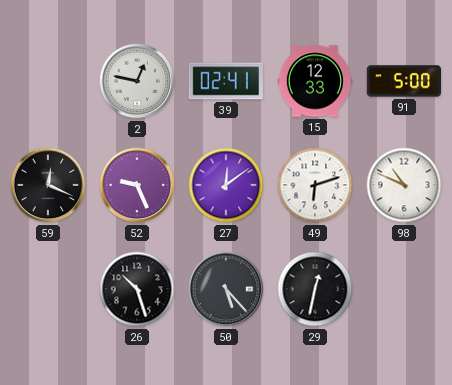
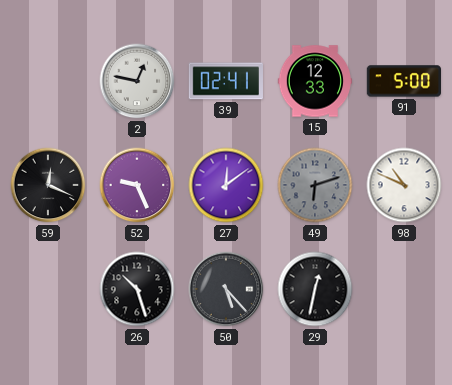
49 dial: white -> grey
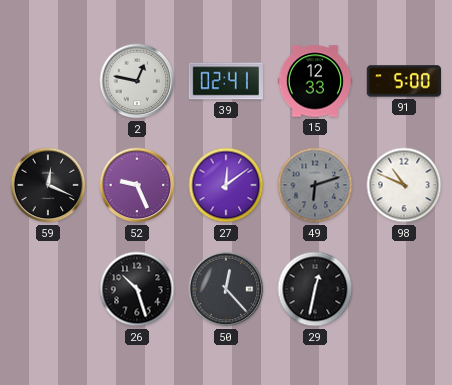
50: 5:23 -> 12:23
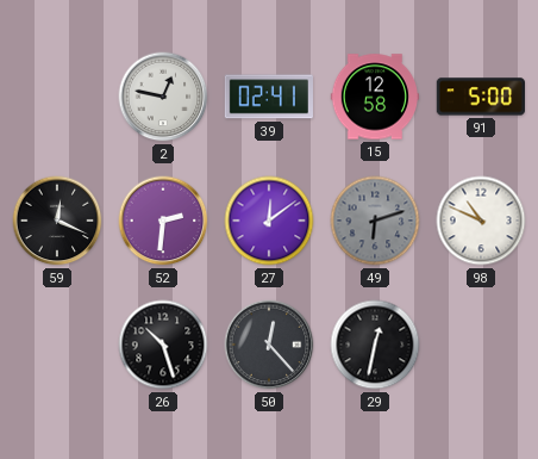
15: 12:33 -> 12:58
52: 9:26 -> 2:31
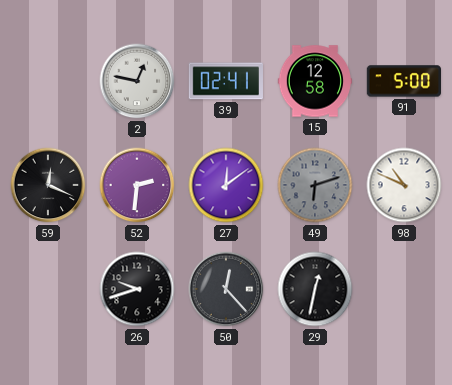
26: 10:27 -> 9:42
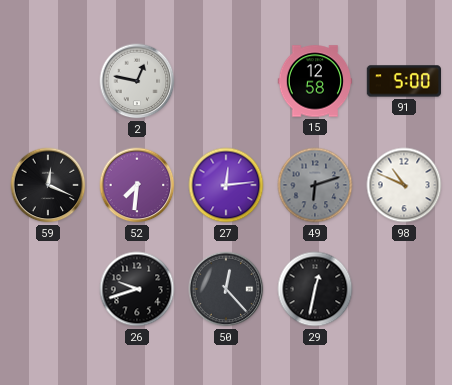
39: 02:41 -> none
52: 2:31 -> 7:31
27: 12:09 -> 12:14
